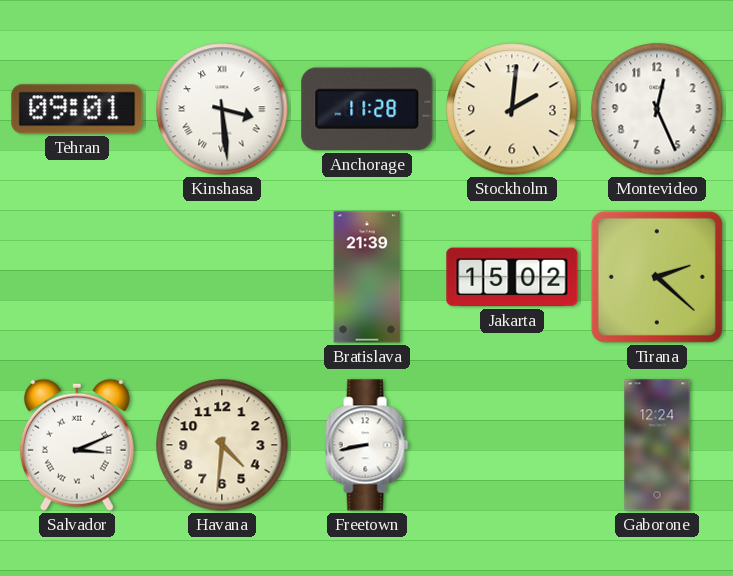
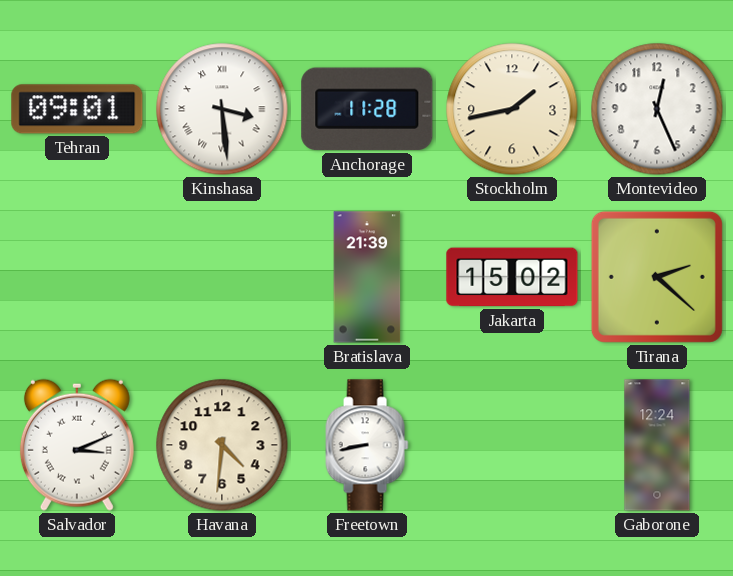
Stockholm: 2:01 -> 1:43
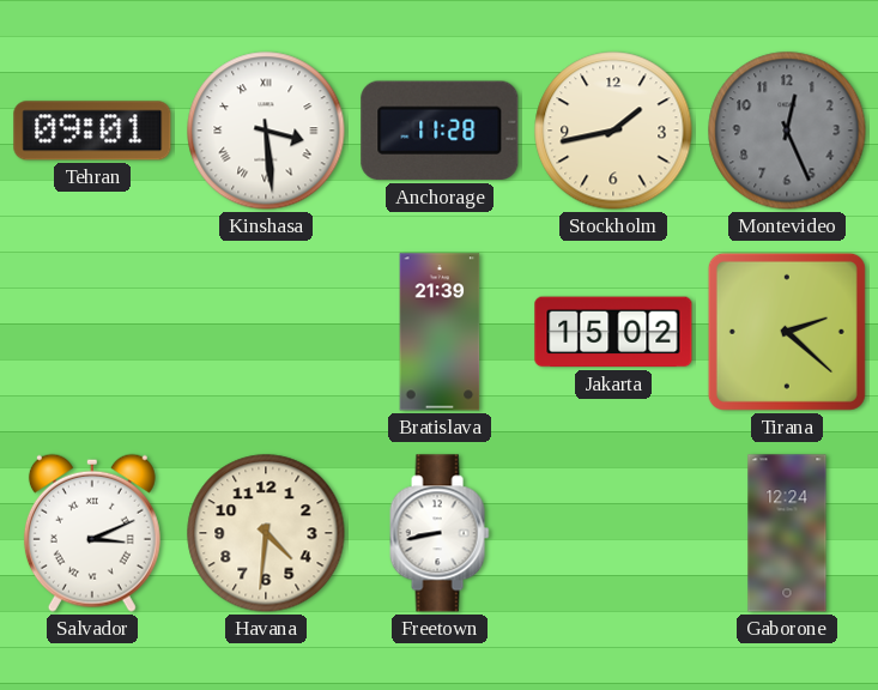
Montevideo dial: white -> grey
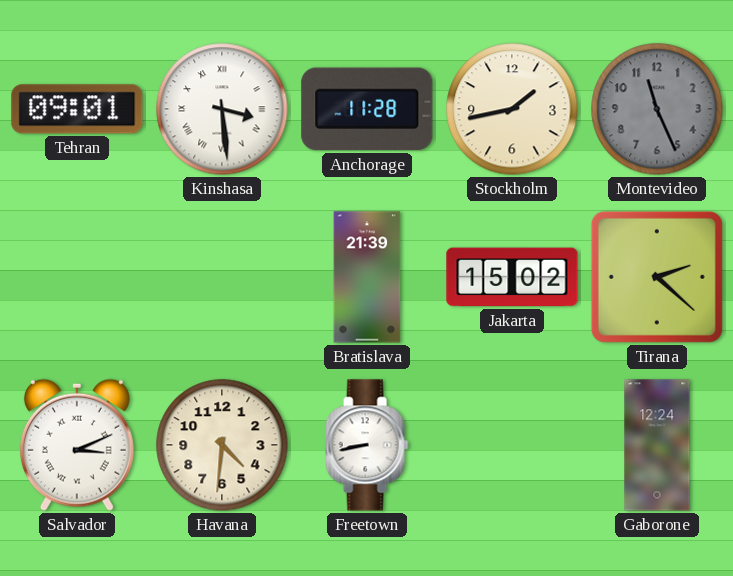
Montevideo: 12:26 -> 11:26
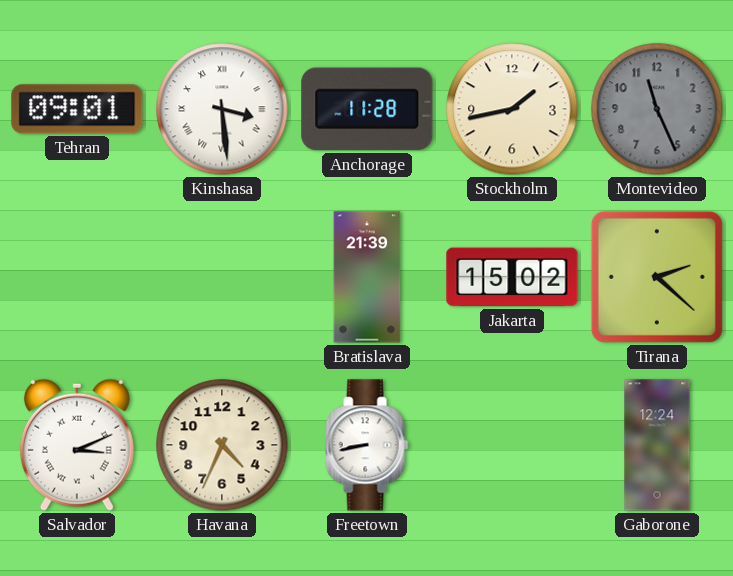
Havana: 4:31 -> 4:34
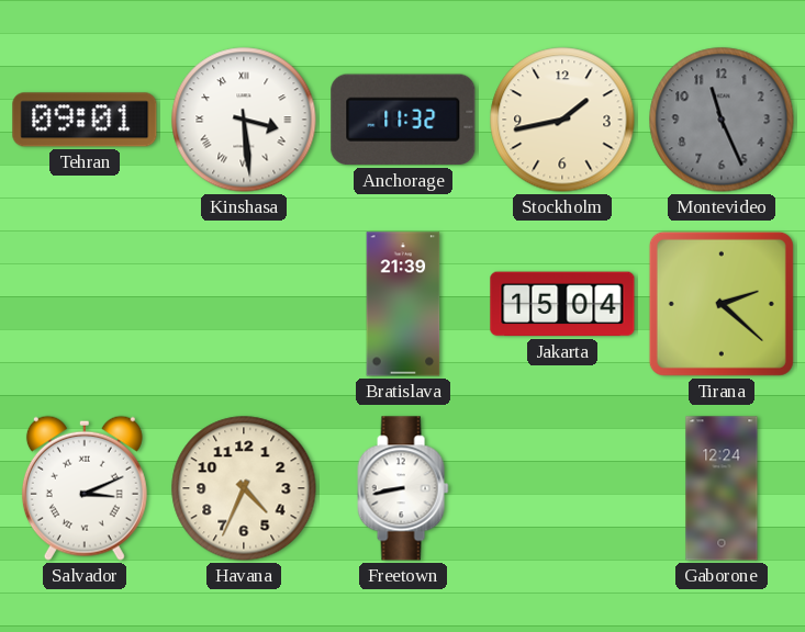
Anchorage: 11:28 -> 11:32
Jakarta: 15:02 -> 15:04
